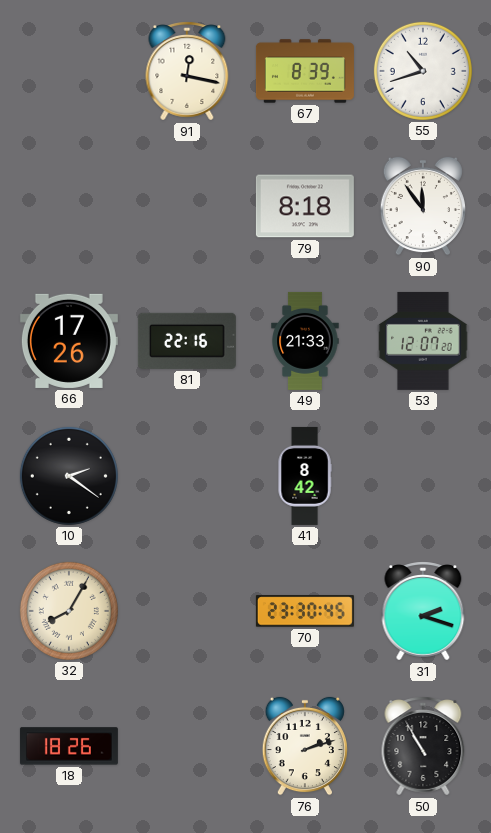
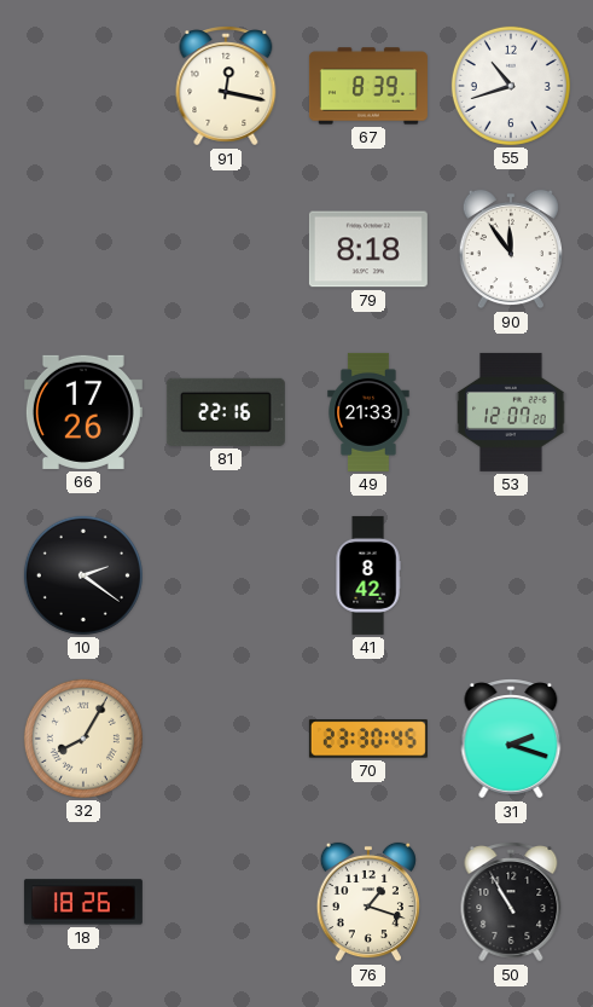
76: 2:12 -> 1:18
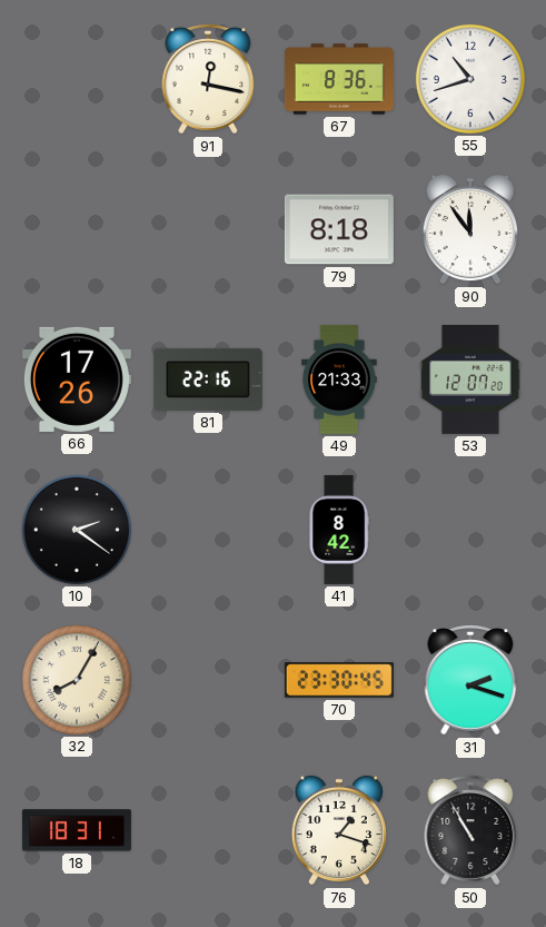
67: 8:39 -> 8:36
18: 18:26 -> 18:31
